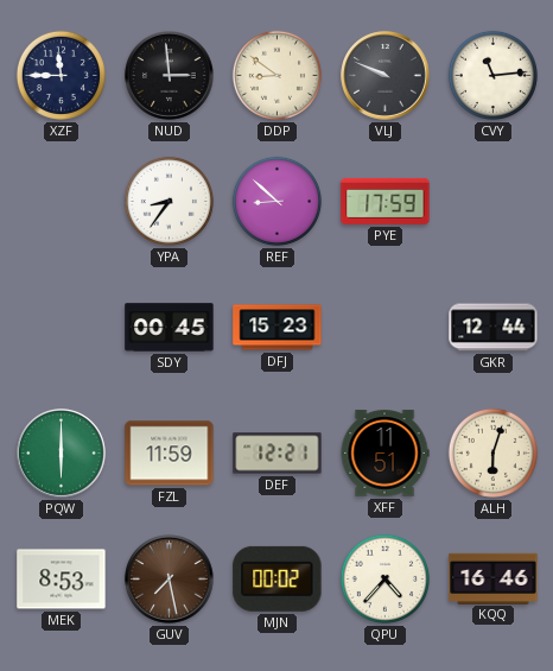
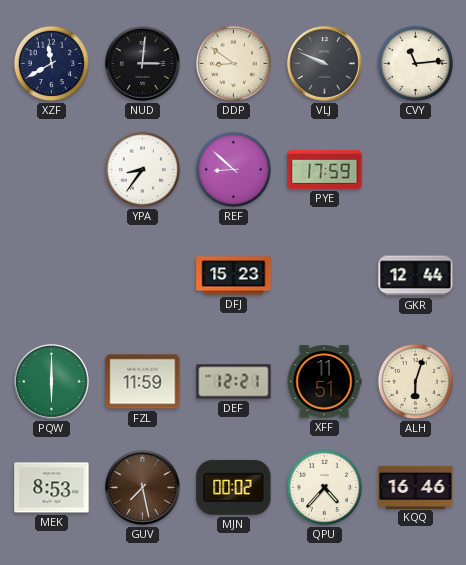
XZF: 11:45 -> 11:40
NUD: 2:59 -> 3:01
SDY: 00:45 -> none
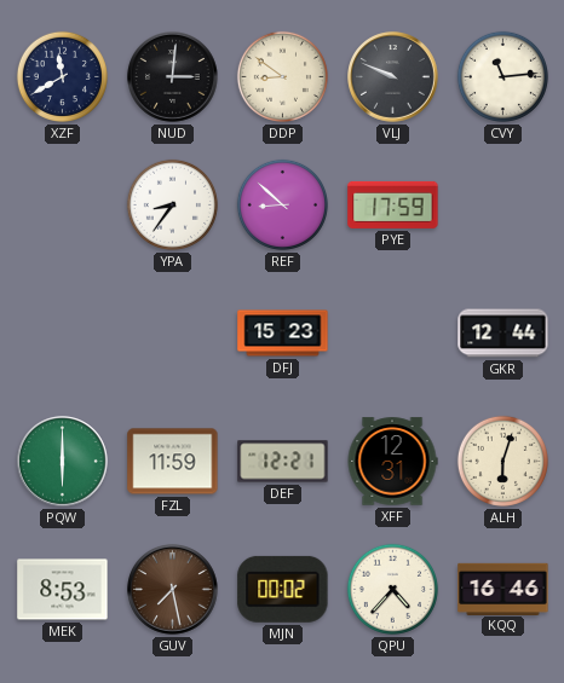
XFF: 11:51 -> 12:31
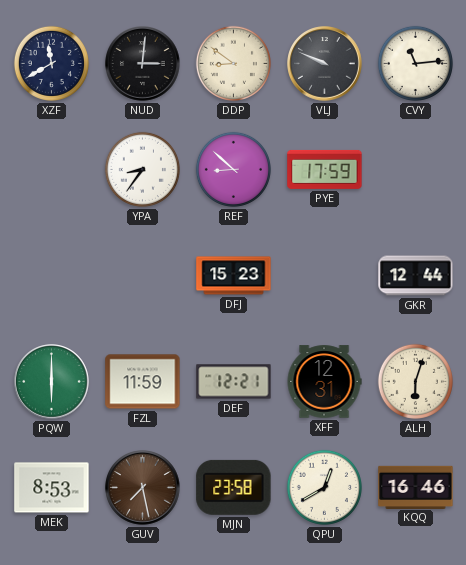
MJN: 00:02 -> 23:58
QPU: 4:37 -> 12:40
